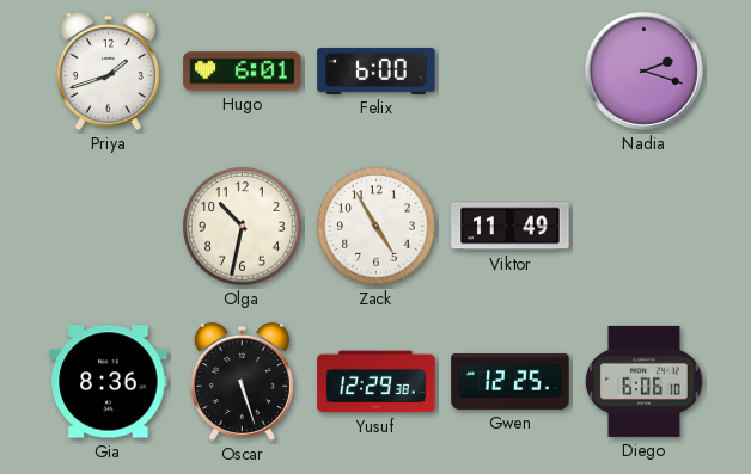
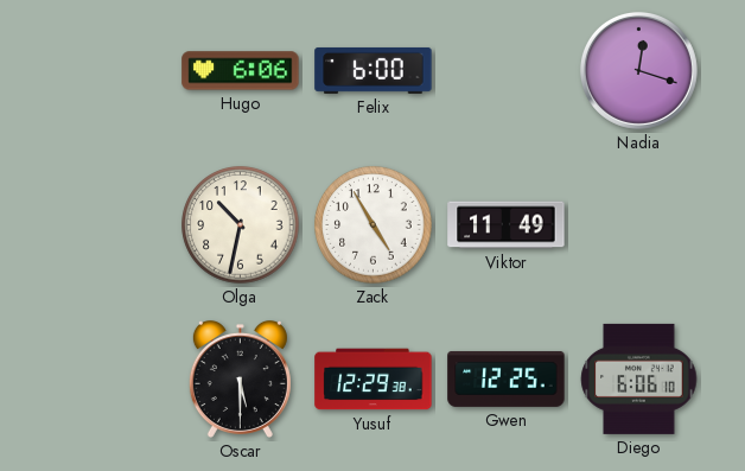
Priya: 1:42 -> none
Hugo: 6:01 -> 6:06
Nadia: 2:18 -> 12:18
Gia: 8:36 -> none
Oscar: 5:27 -> 5:30
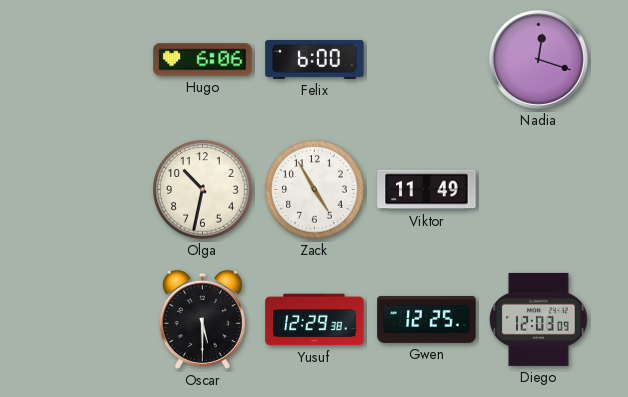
Diego: 6:06 -> 12:03
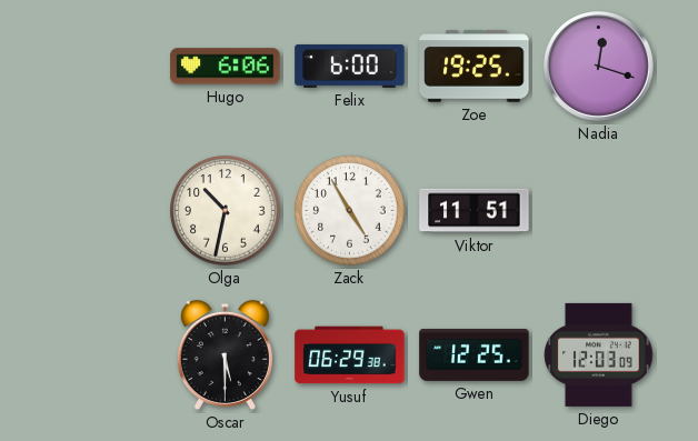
Zoe: none -> 19:25
Viktor: 11:49 -> 11:51
Yusuf: 12:29 -> 06:29
